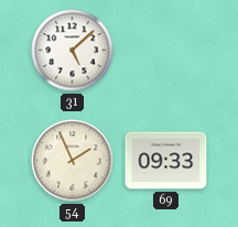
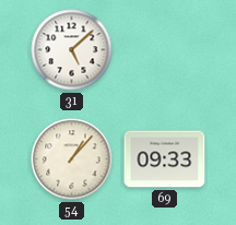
54: 1:56 -> 1:07
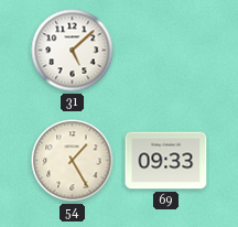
54: 1:07 -> 1:25
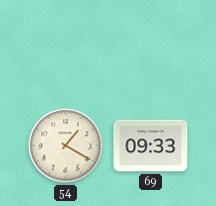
31: 5:08 -> none
54: 1:25 -> 1:20
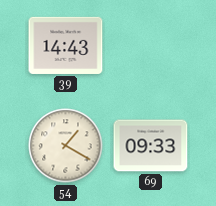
39: none -> 14:43
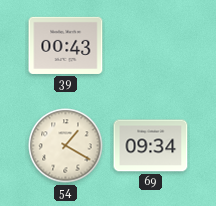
39: 14:43 -> 00:43
69: 09:33 -> 09:34
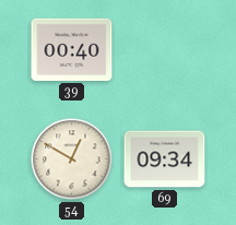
39: 00:43 -> 00:40
54: 1:20 -> 12:50
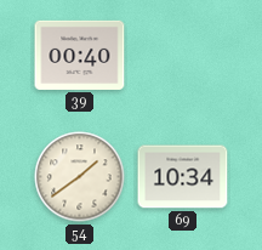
54: 12:50 -> 1:39
69: 09:34 -> 10:34
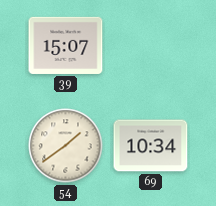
39: 00:40 -> 15:07
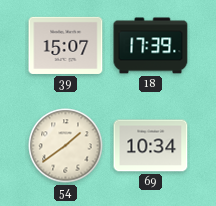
18: none -> 17:39
